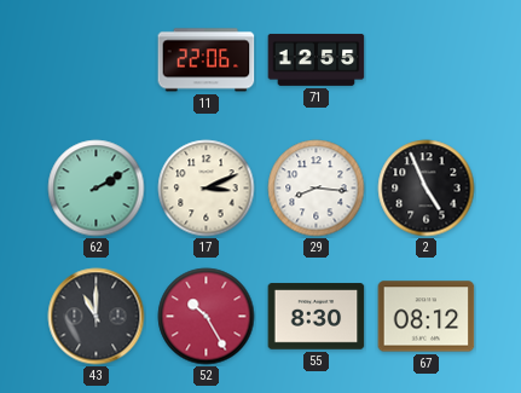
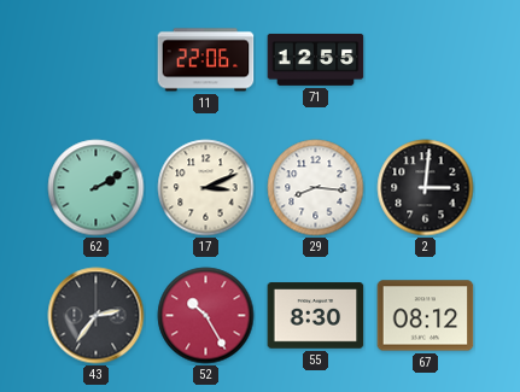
2: 4:56 -> 3:01
43: 11:00 -> 2:36
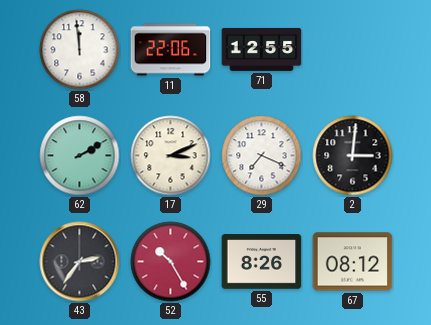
58: none -> 11:59
29: 8:16 -> 7:19
55: 8:30 -> 8:26
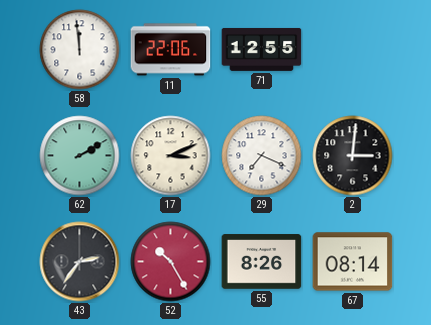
67: 08:12 -> 08:14
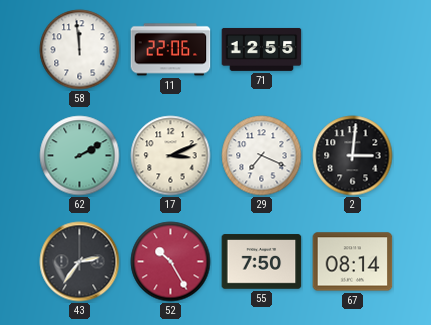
55: 8:26 -> 7:50
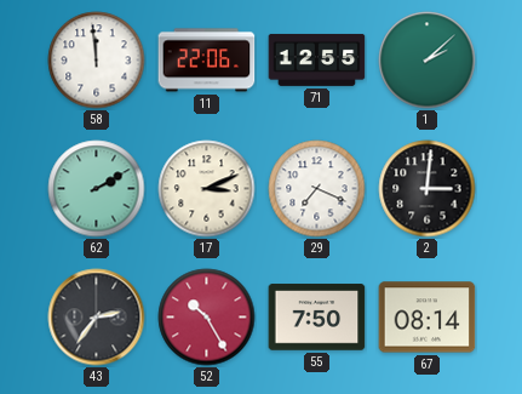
1: none -> 2:08
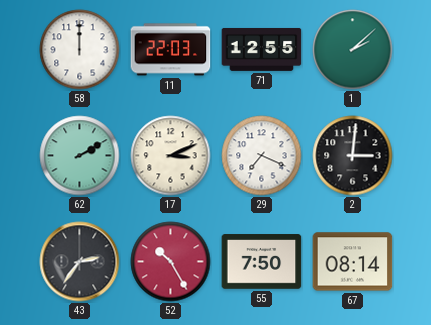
58: 11:59 -> 12:00
11: 22:06 -> 22:03
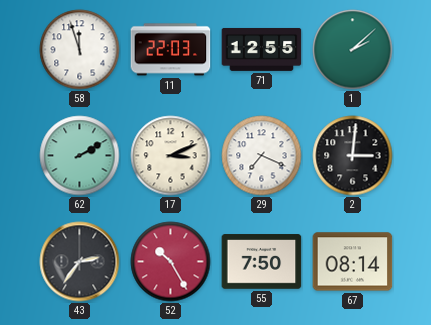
58: 12:00 -> 11:57
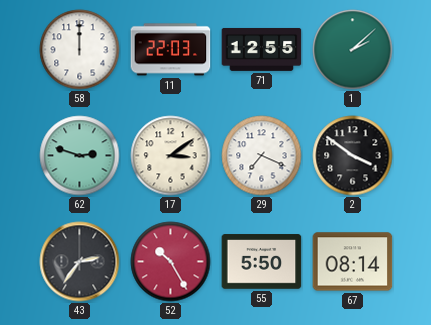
58: 11:57 -> 12:00
62: 2:10 -> 2:48
17: 3:11 -> 3:09
2: 3:01 -> 3:51
55: 7:50 -> 5:50
